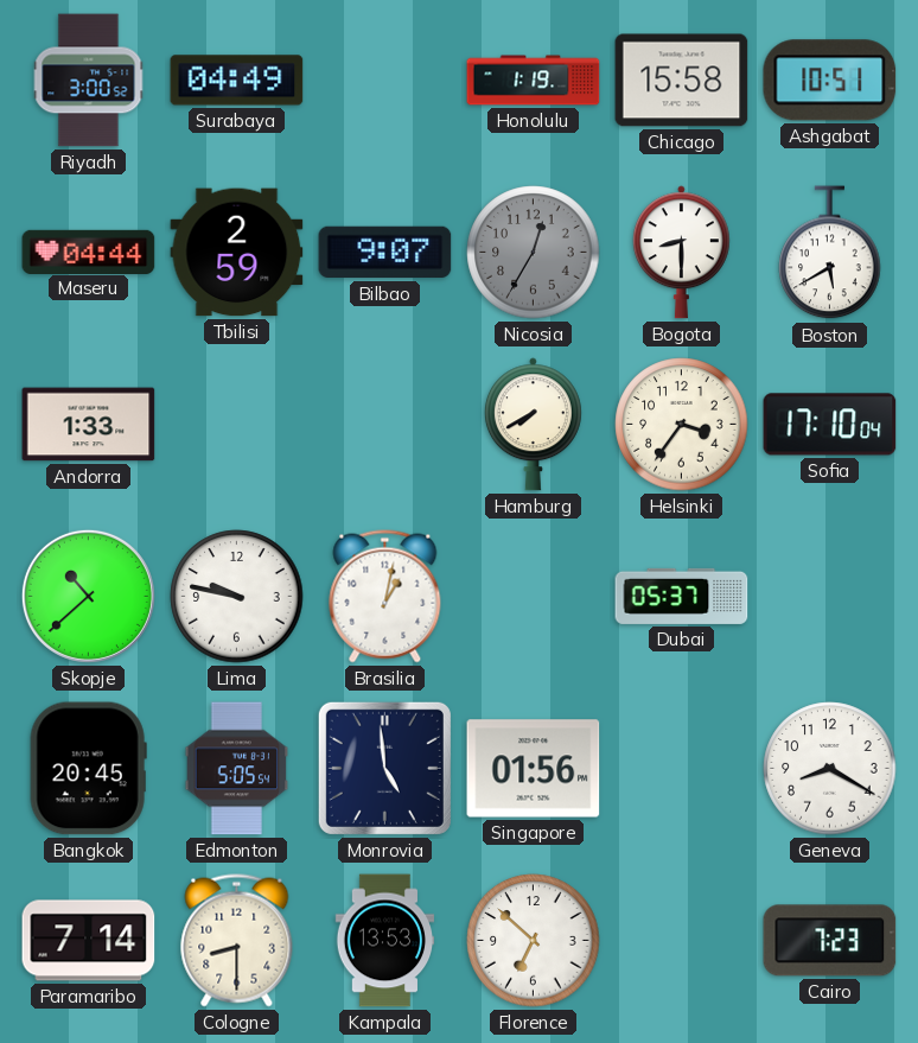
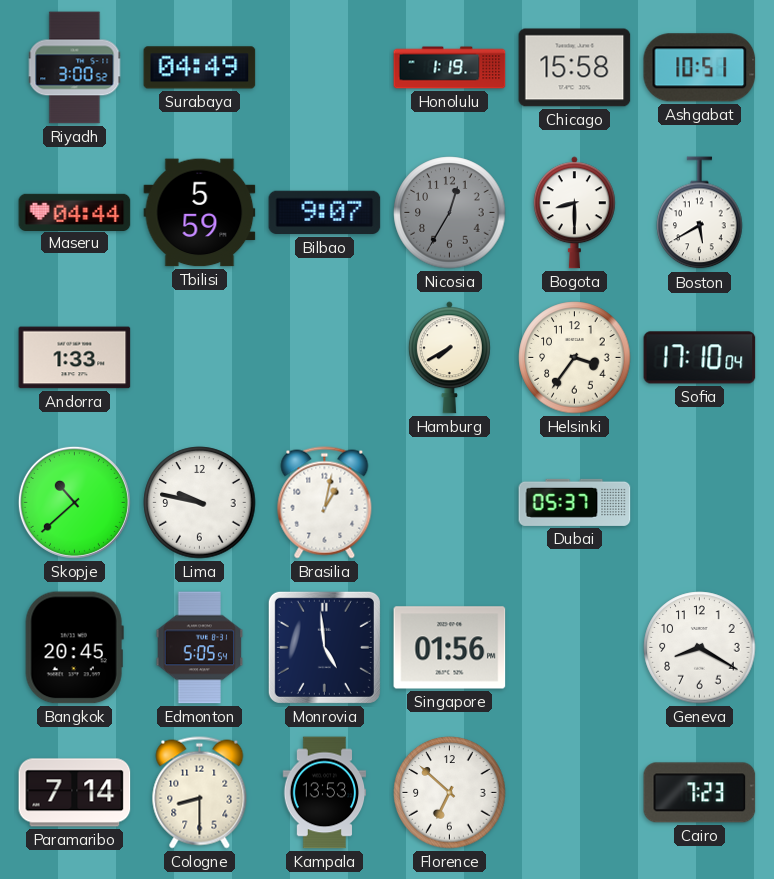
Tbilisi: 2:59 -> 5:59
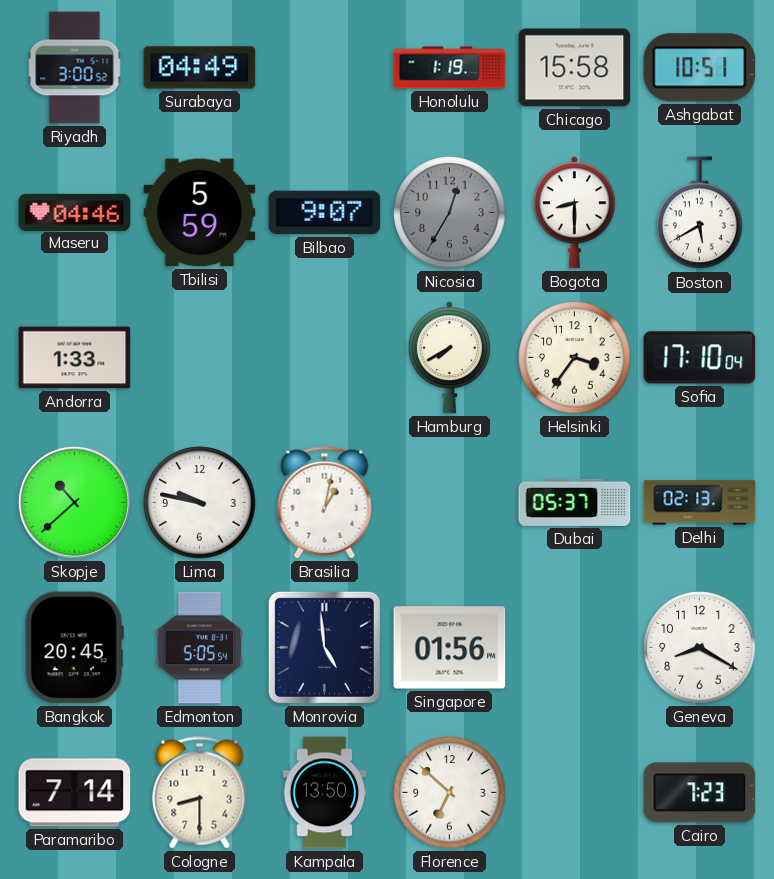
Maseru: 04:44 -> 04:46
Delhi: none -> 02:13
Kampala: 13:53 -> 13:50
